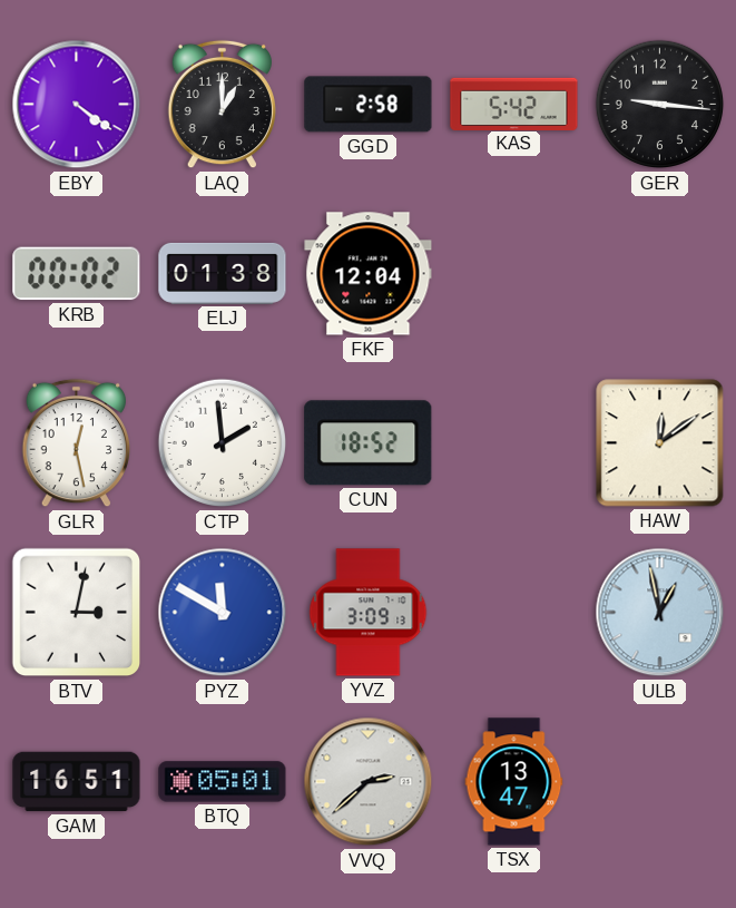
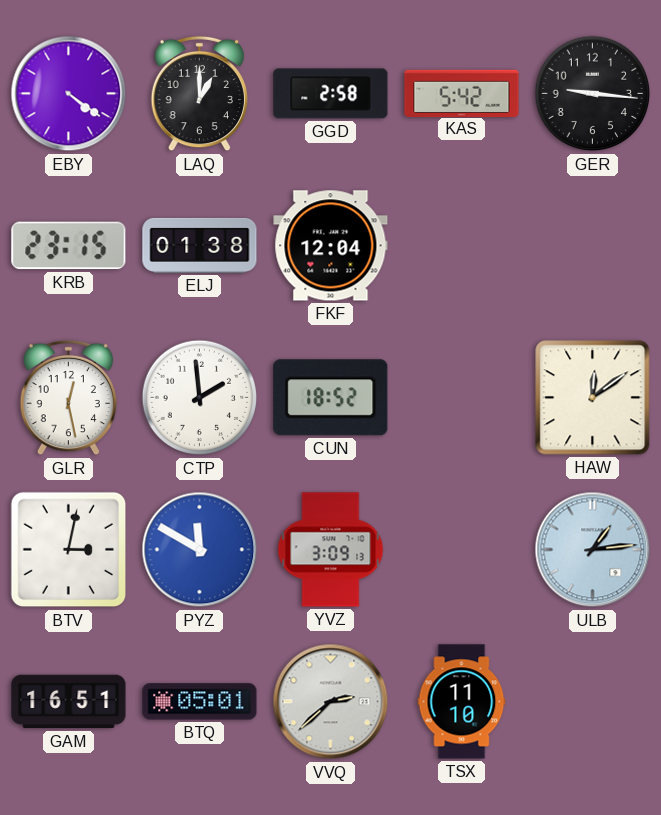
KRB: 00:02 -> 23:15
ULB: 12:58 -> 1:14
TSX: 13:47 -> 11:10
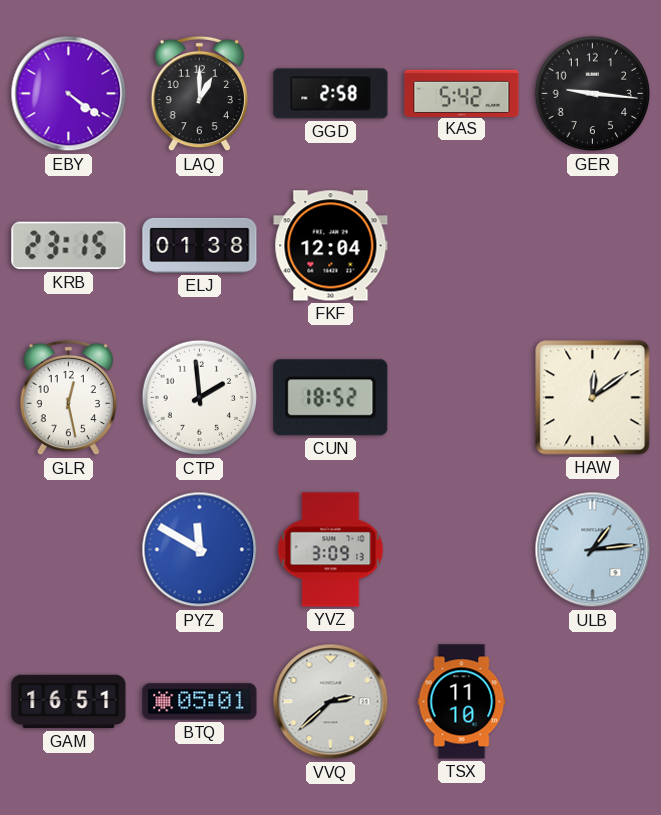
BTV: 3:02 -> none
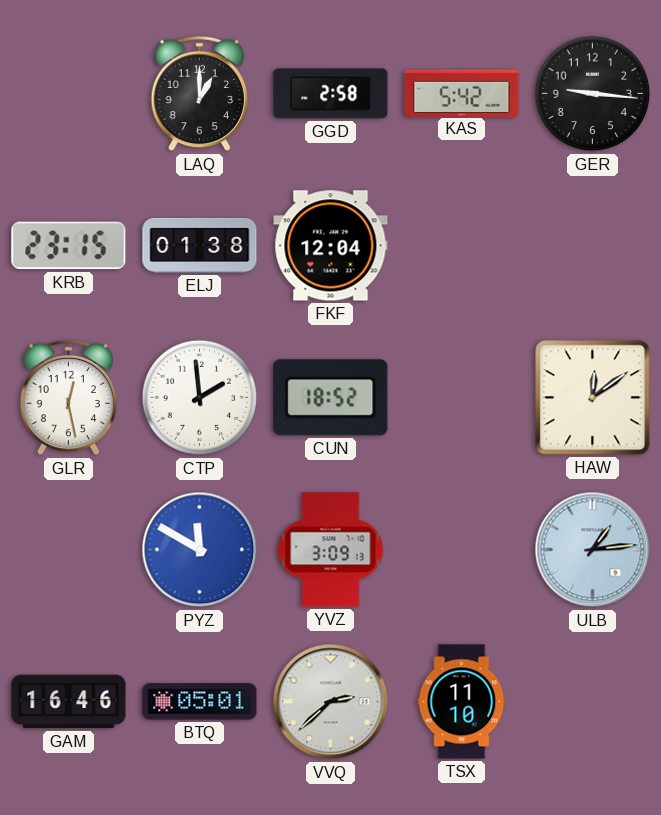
EBY: 4:21 -> none
GAM: 16:51 -> 16:46
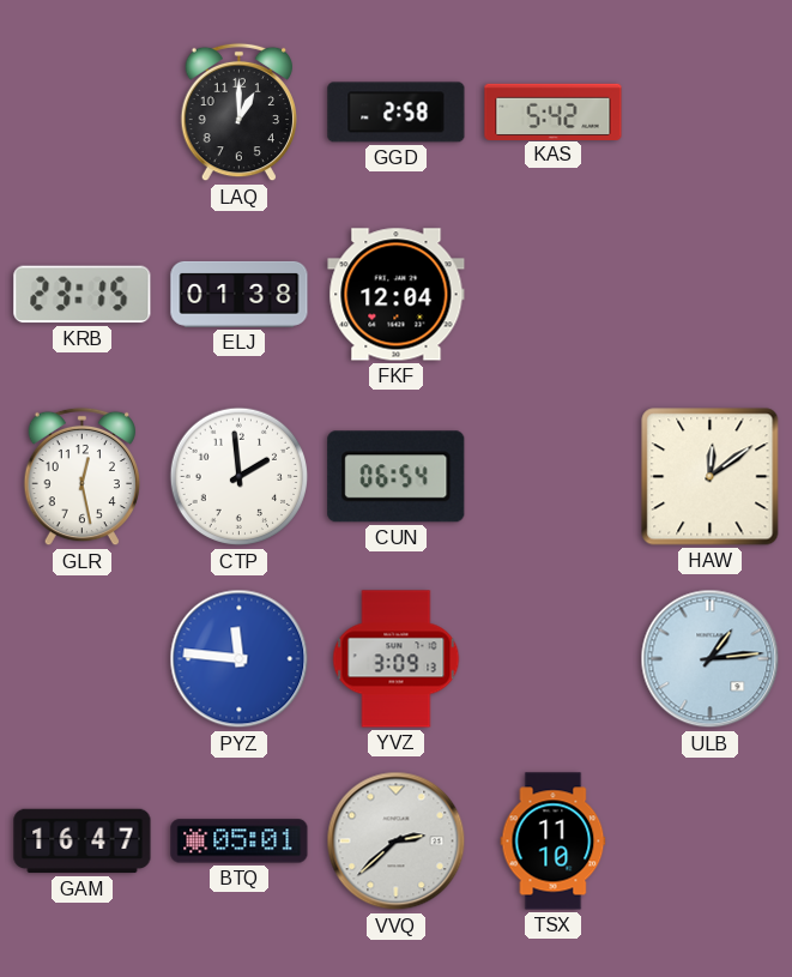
GER: 9:16 -> none
CUN: 18:52 -> 06:54
PYZ: 11:50 -> 11:46
GAM: 16:46 -> 16:47
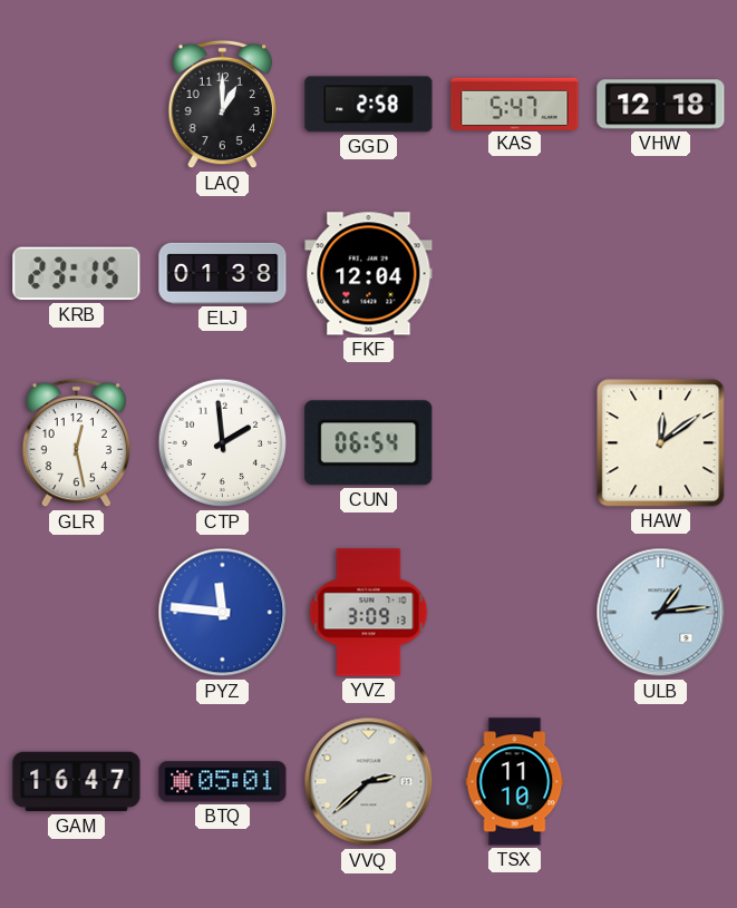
KAS: 5:42 -> 5:47
VHW: none -> 12:18
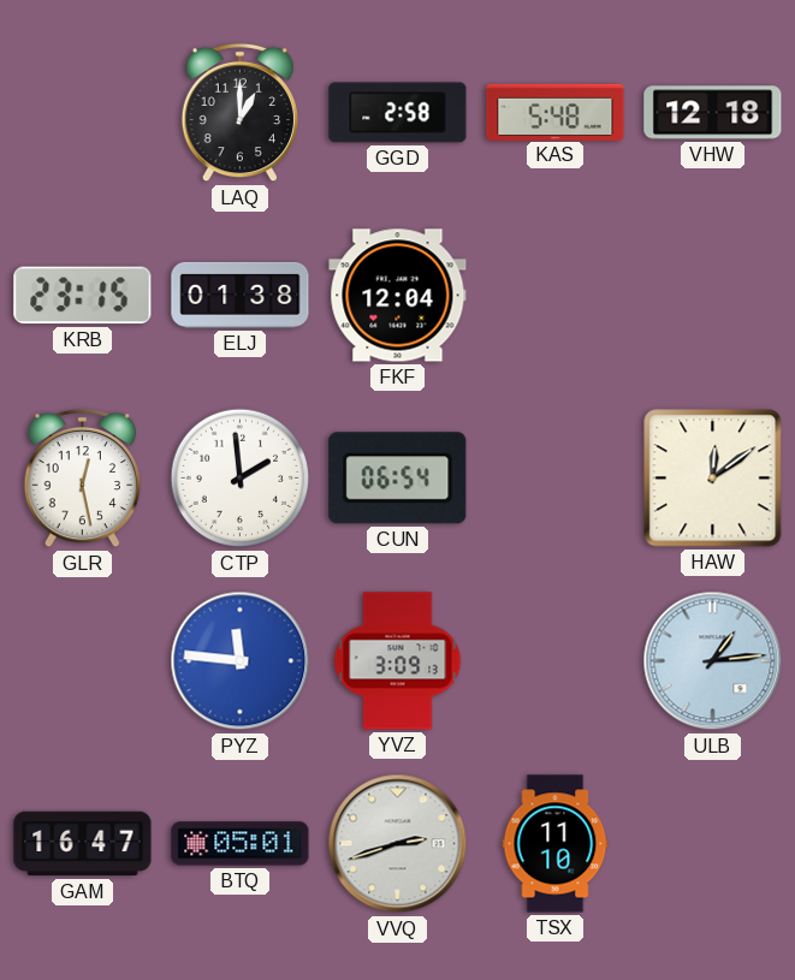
KAS: 5:47 -> 5:48
VVQ: 2:38 -> 2:42
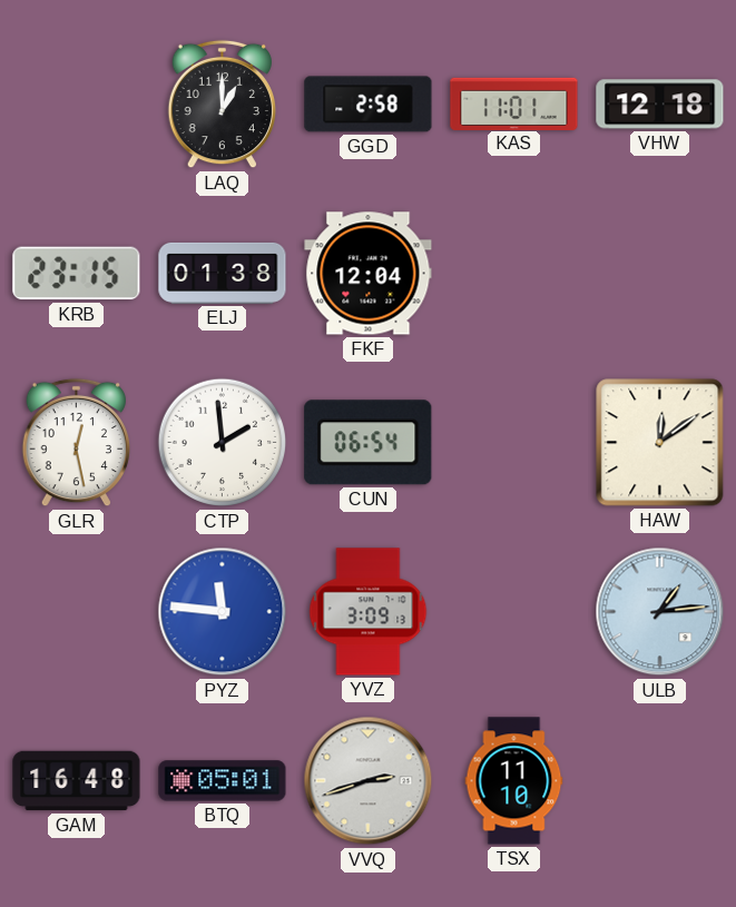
KAS: 5:48 -> 11:01
GAM: 16:47 -> 16:48
